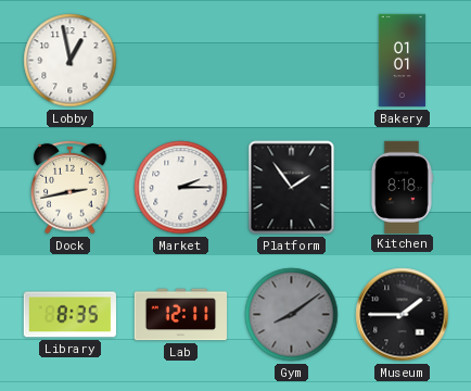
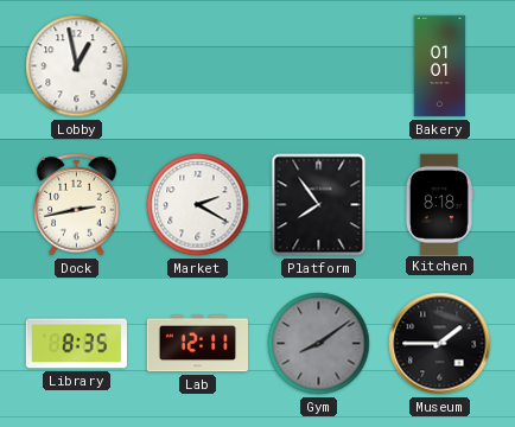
Market: 2:15 -> 2:20
Platform: 1:54 -> 7:54
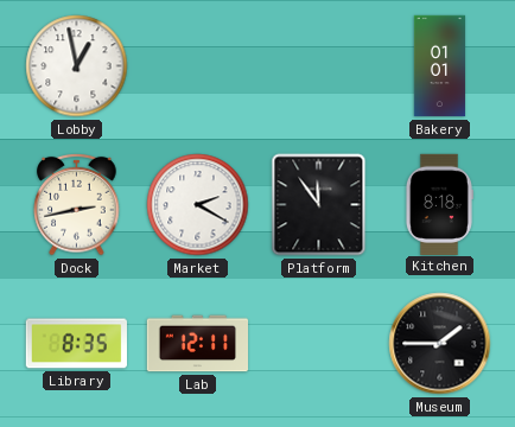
Platform: 7:54 -> 11:54
Gym: 8:09 -> none
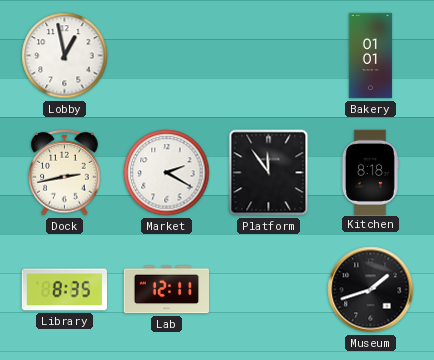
Museum: 1:45 -> 1:42
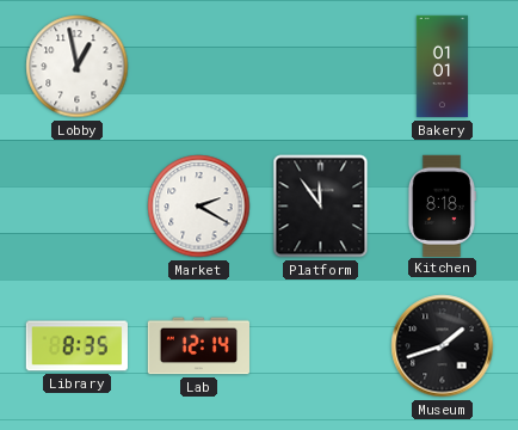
Dock: 2:43 -> none
Lab: 12:11 -> 12:14
